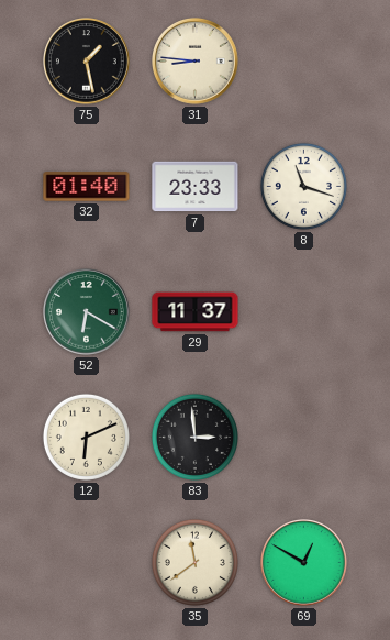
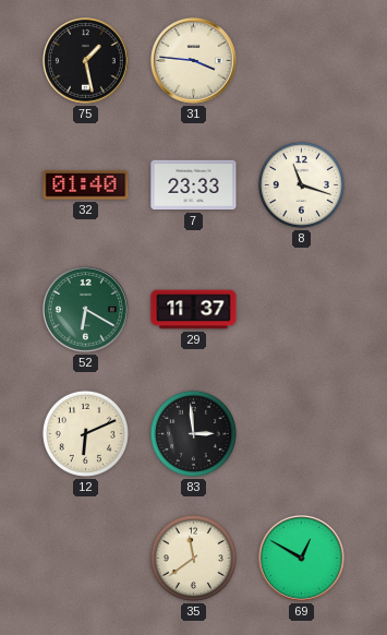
31: 8:46 -> 3:46
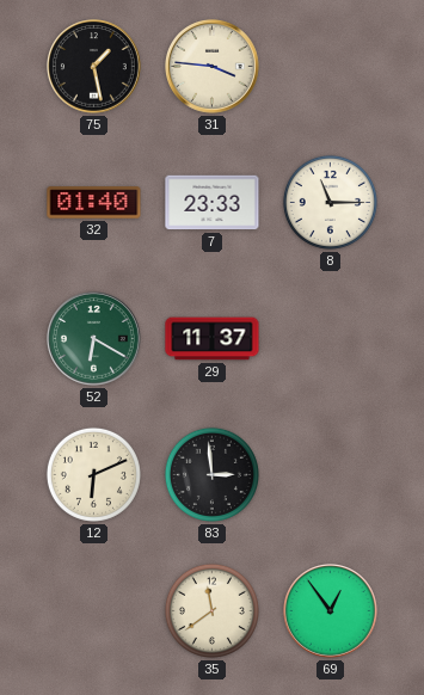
8: 11:18 -> 11:15
69: 12:50 -> 12:54
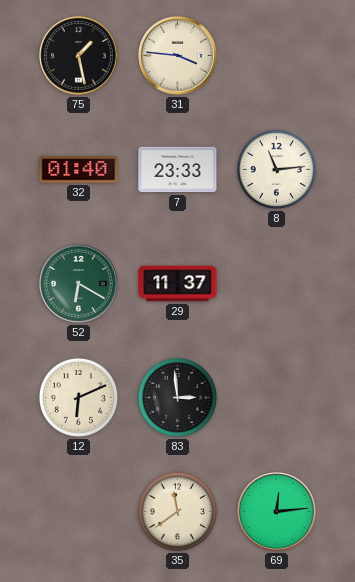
8: 11:15 -> 11:14
69: 12:54 -> 12:14
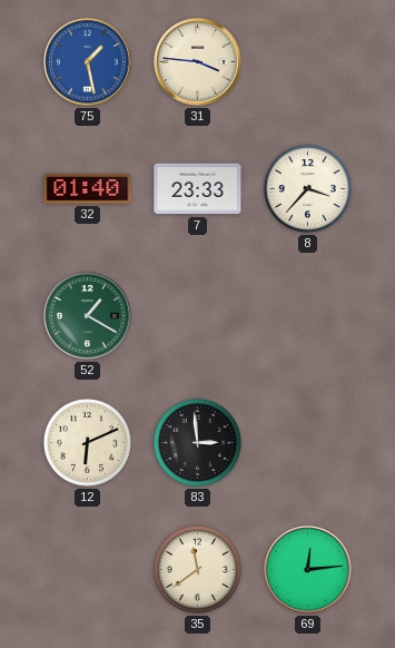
75 dial: black -> blue
8: 11:14 -> 3:37
52: 6:20 -> 1:20
29: 11:37 -> none
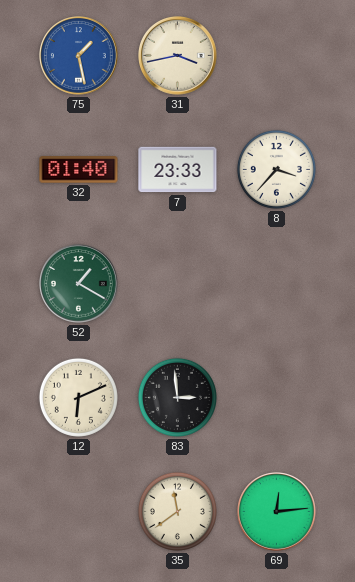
31: 3:46 -> 3:43
